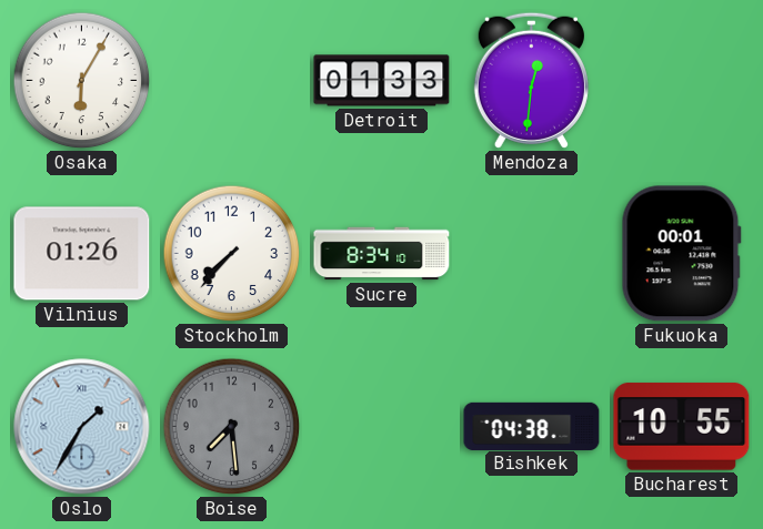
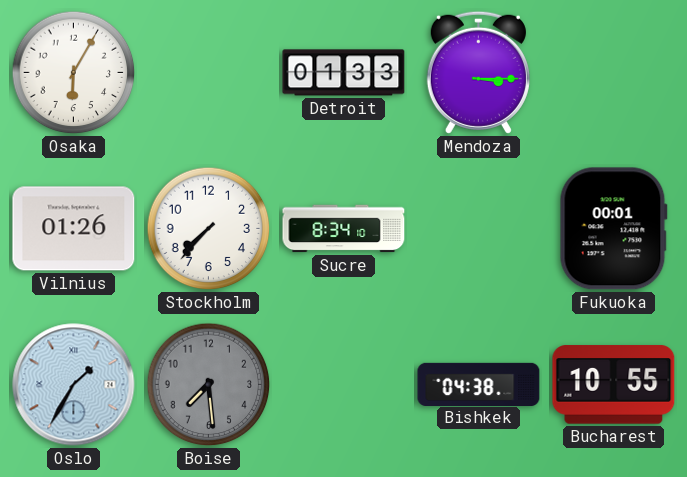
Mendoza: 12:31 -> 3:15
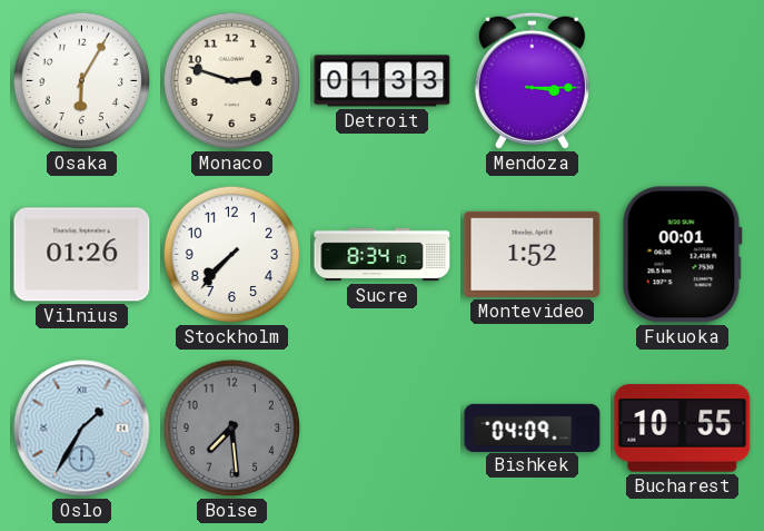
Monaco: none -> 2:48
Montevideo: none -> 1:52
Bishkek: 04:38 -> 04:09
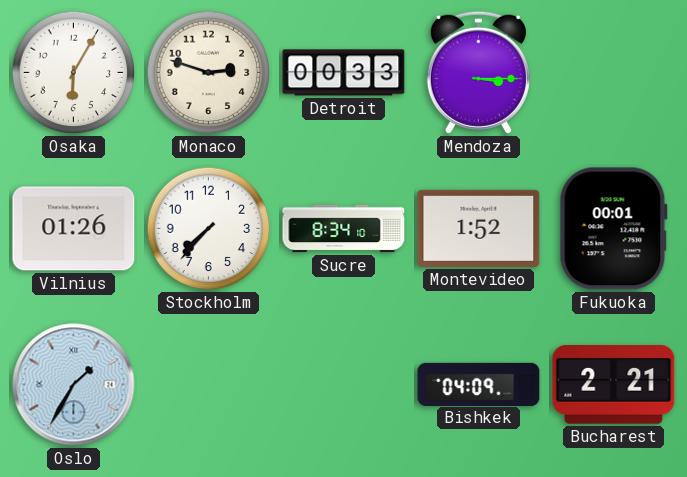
Detroit: 01:33 -> 00:33
Boise: 7:29 -> none
Bucharest: 10:55 -> 2:21
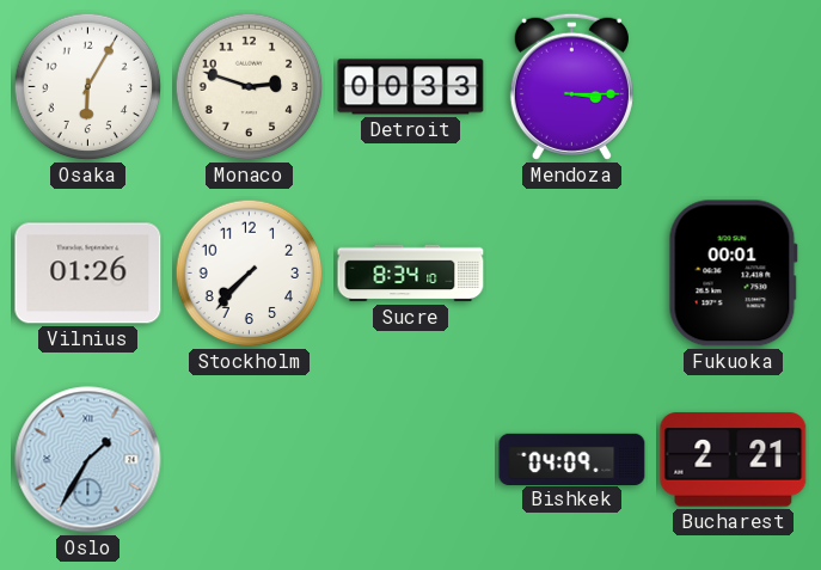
Montevideo: 1:52 -> none
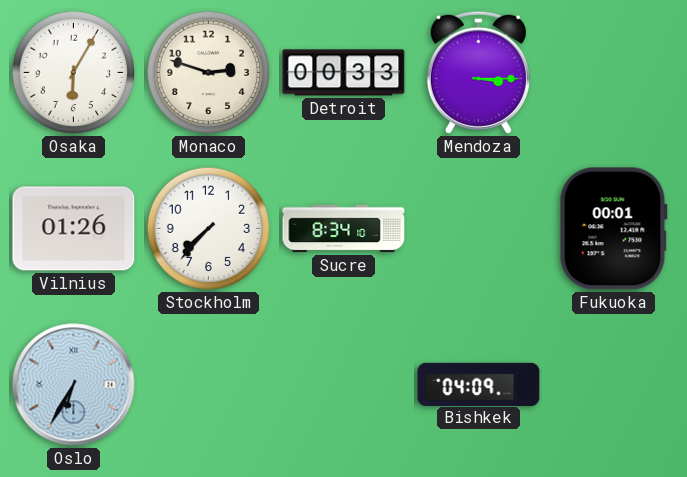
Oslo: 1:35 -> 6:35
Bucharest: 2:21 -> none
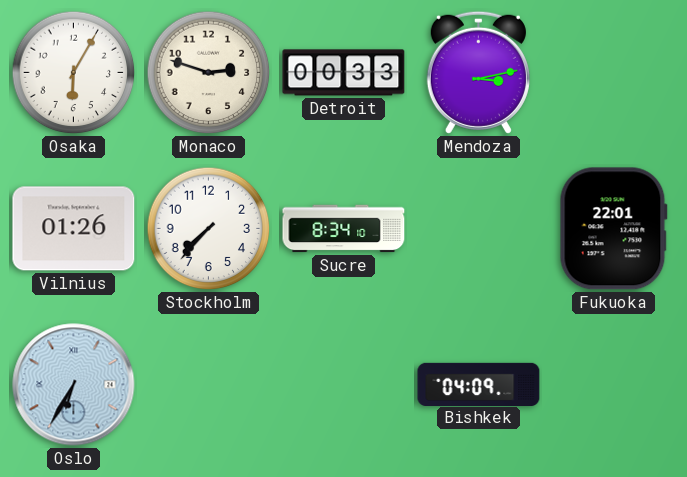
Mendoza: 3:15 -> 3:13
Fukuoka: 00:01 -> 22:01
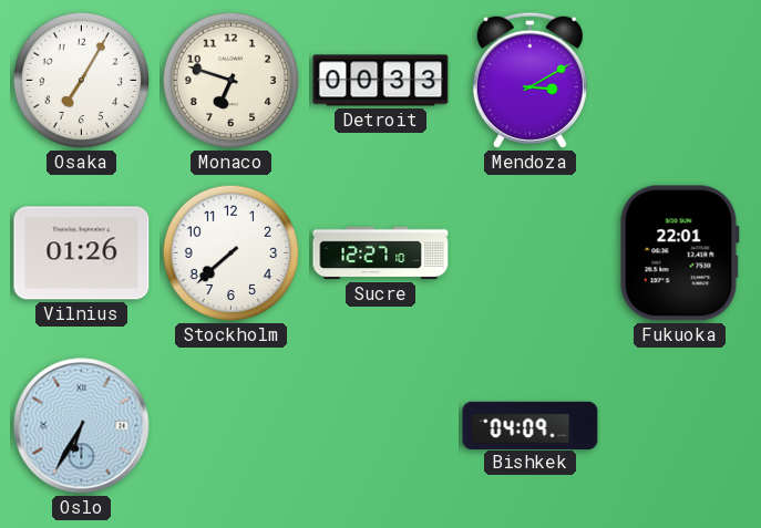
Osaka: 6:05 -> 7:05
Monaco: 2:48 -> 6:48
Mendoza: 3:13 -> 3:10
Stockholm: 7:37 -> 7:38
Sucre: 8:34 -> 12:27
